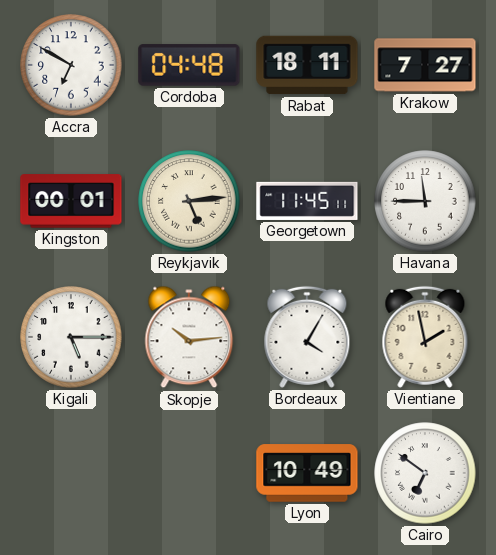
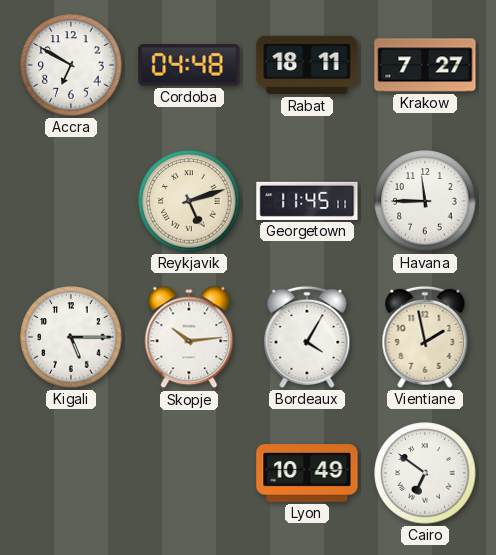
Kingston: 00:01 -> none
Reykjavik: 5:14 -> 5:12
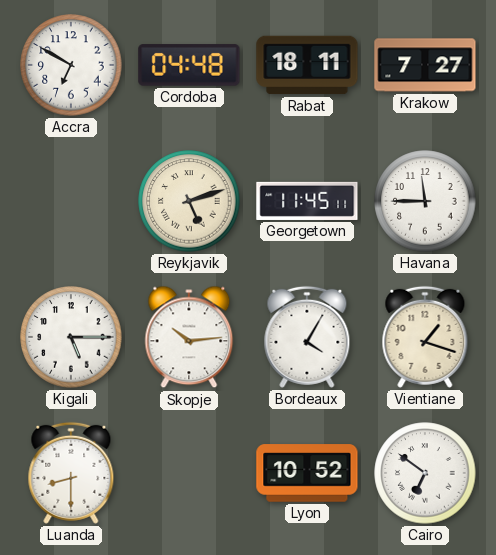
Vientiane: 1:58 -> 1:18
Luanda: none -> 8:30
Lyon: 10:49 -> 10:52
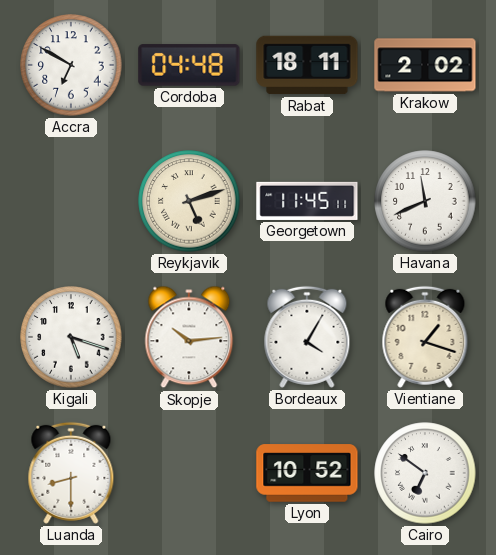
Krakow: 7:27 -> 2:02
Havana: 11:45 -> 11:41
Kigali: 5:15 -> 5:18
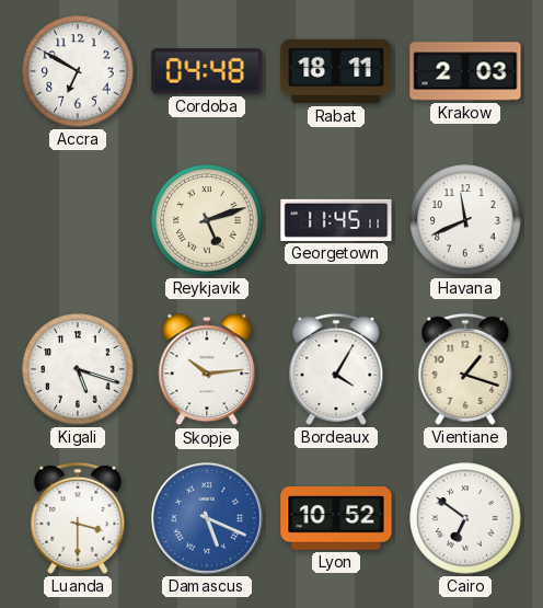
Krakow: 2:02 -> 2:03
Luanda: 8:30 -> 3:30
Damascus: none -> 5:19
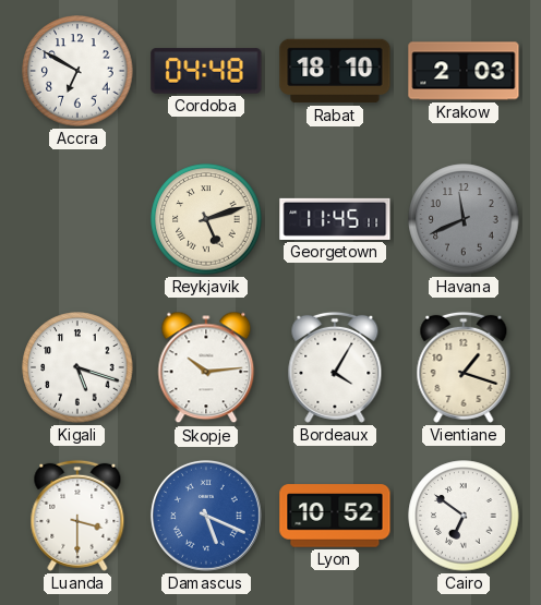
Rabat: 18:11 -> 18:10
Havana dial: white -> grey
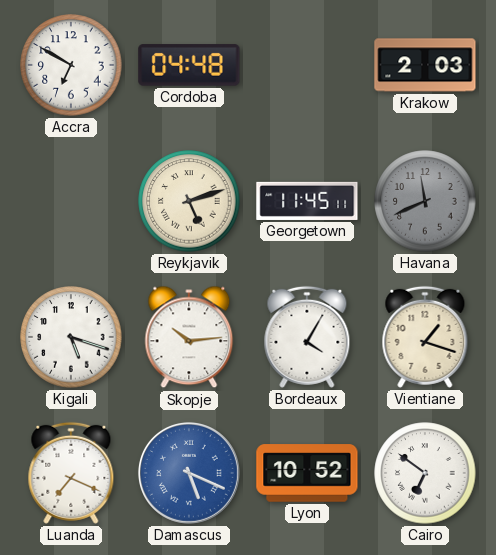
Rabat: 18:10 -> none
Luanda: 3:30 -> 7:19
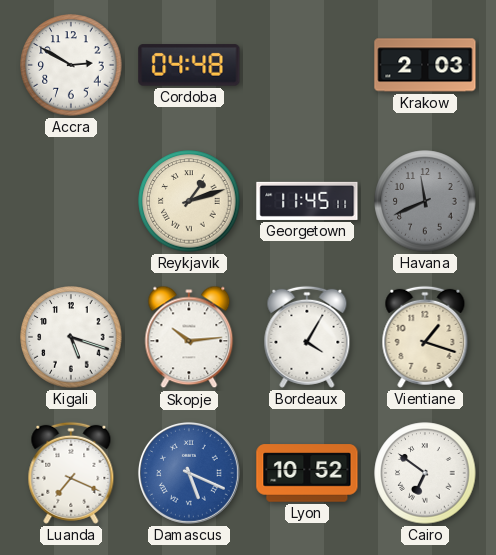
Accra: 6:50 -> 2:50
Reykjavik: 5:12 -> 1:12
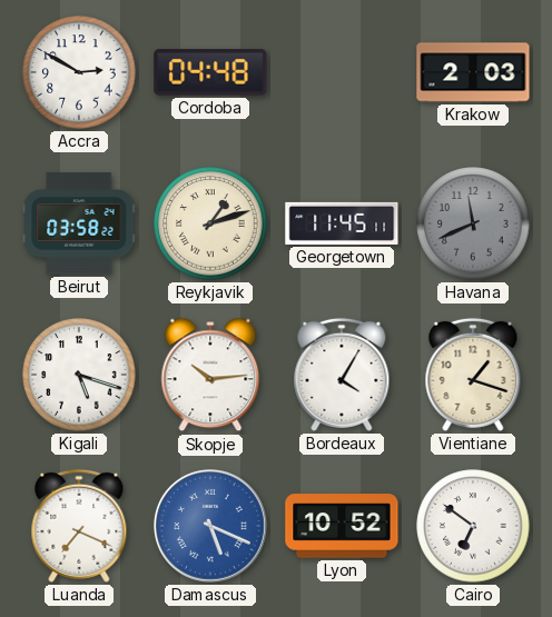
Beirut: none -> 03:58
